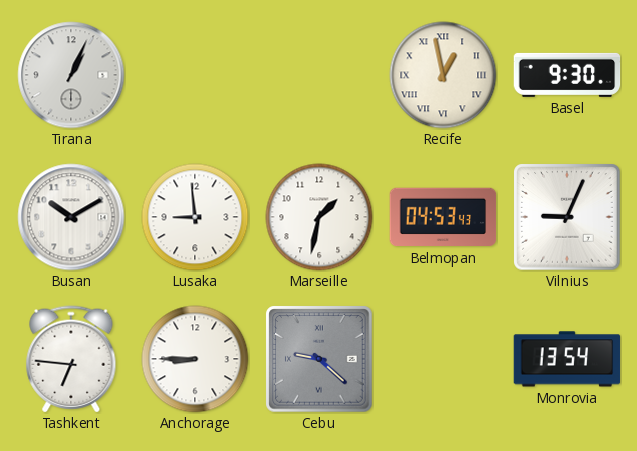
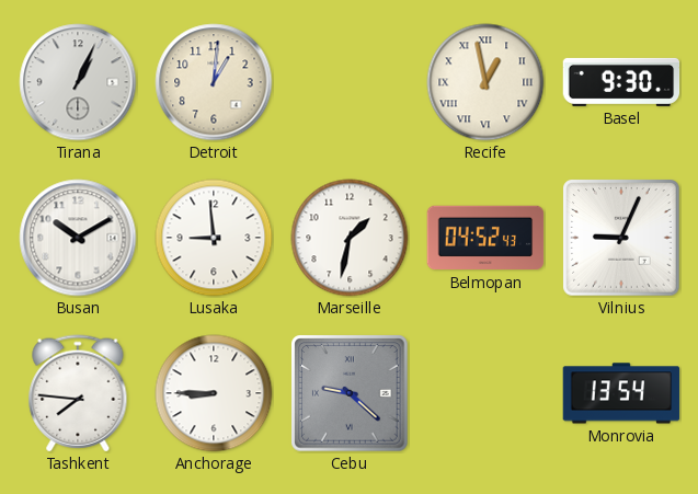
Detroit: none -> 1:01
Belmopan: 04:53 -> 04:52
Tashkent: 6:46 -> 7:46
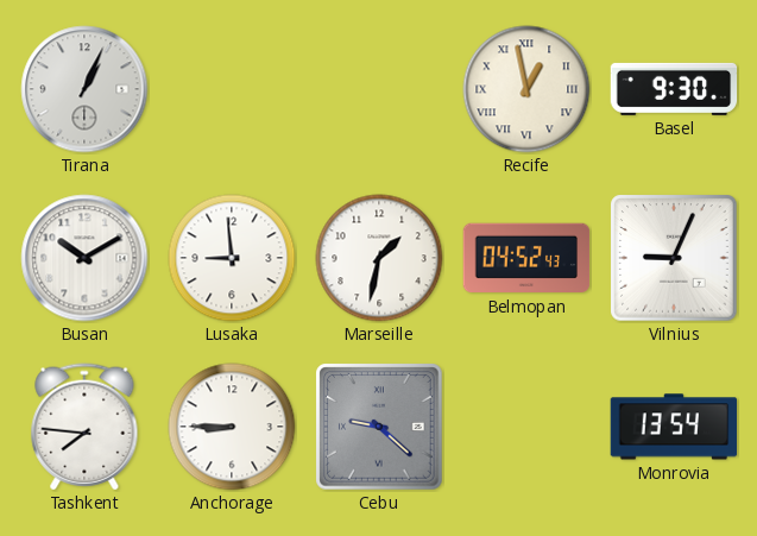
Detroit: 1:01 -> none
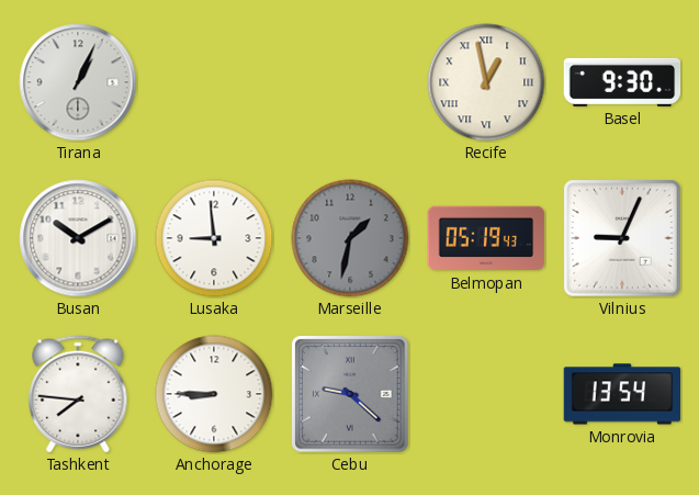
Marseille dial: white -> grey
Belmopan: 04:52 -> 05:19
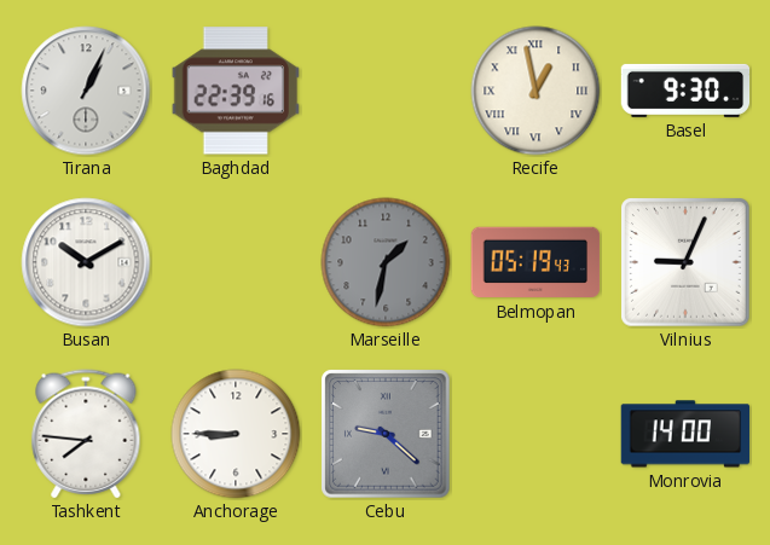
Baghdad: none -> 22:39
Lusaka: 8:59 -> none
Monrovia: 13:54 -> 14:00
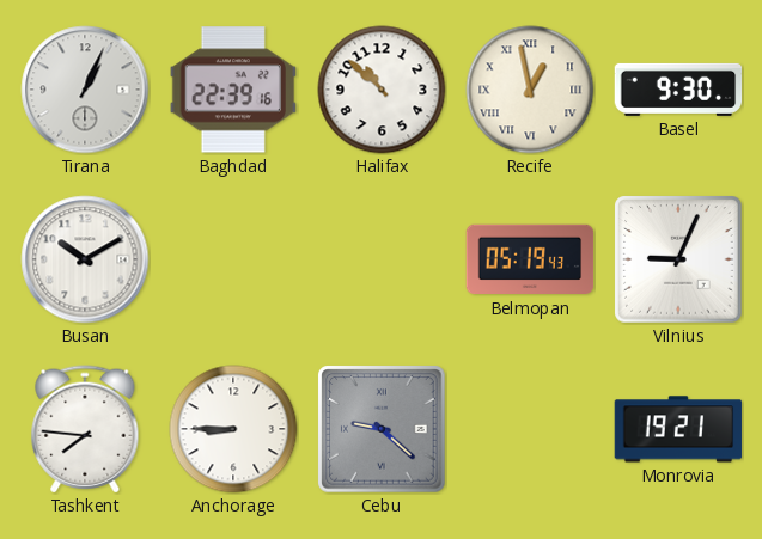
Halifax: none -> 10:52
Marseille: 1:32 -> none
Monrovia: 14:00 -> 19:21
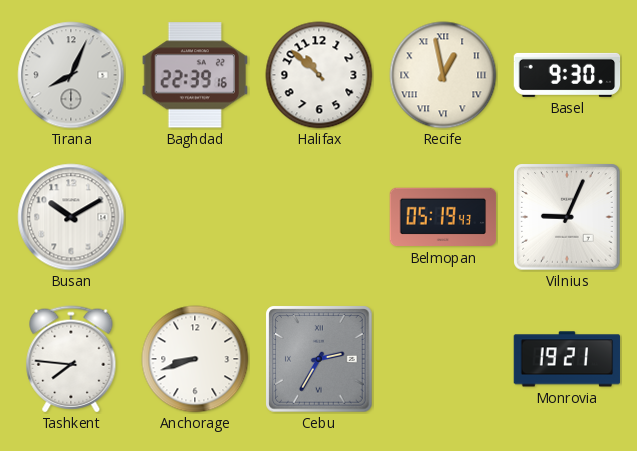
Tirana: 1:04 -> 8:04
Anchorage: 8:45 -> 8:42
Cebu: 9:22 -> 2:35
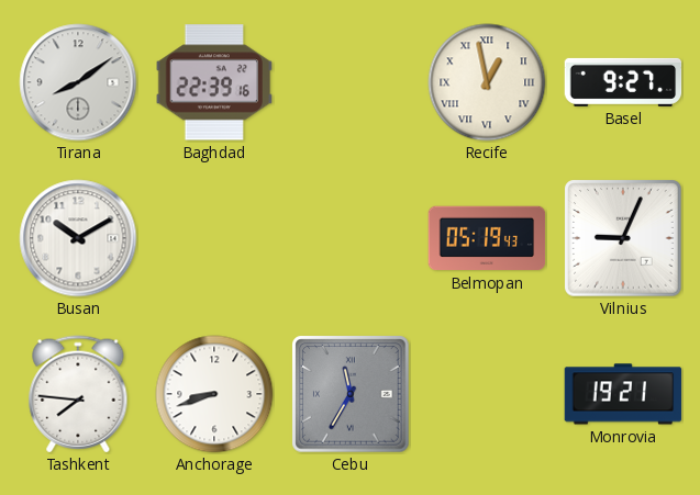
Tirana: 8:04 -> 8:09
Halifax: 10:52 -> none
Basel: 9:30 -> 9:27
Cebu: 2:35 -> 11:35
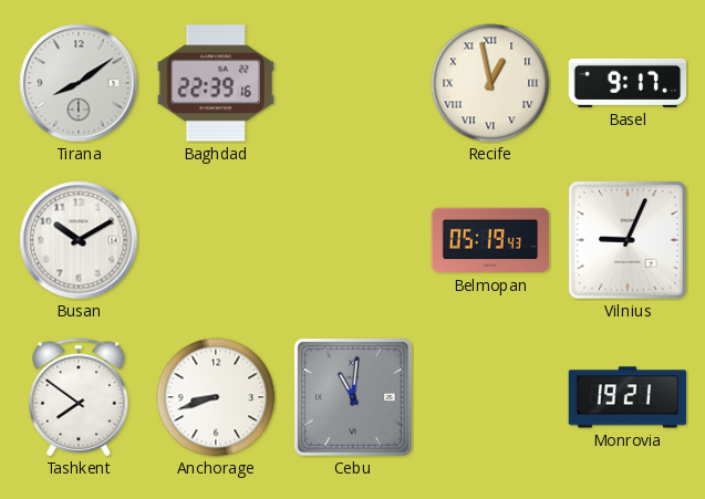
Basel: 9:27 -> 9:17
Tashkent: 7:46 -> 7:51
Cebu: 11:35 -> 11:01
